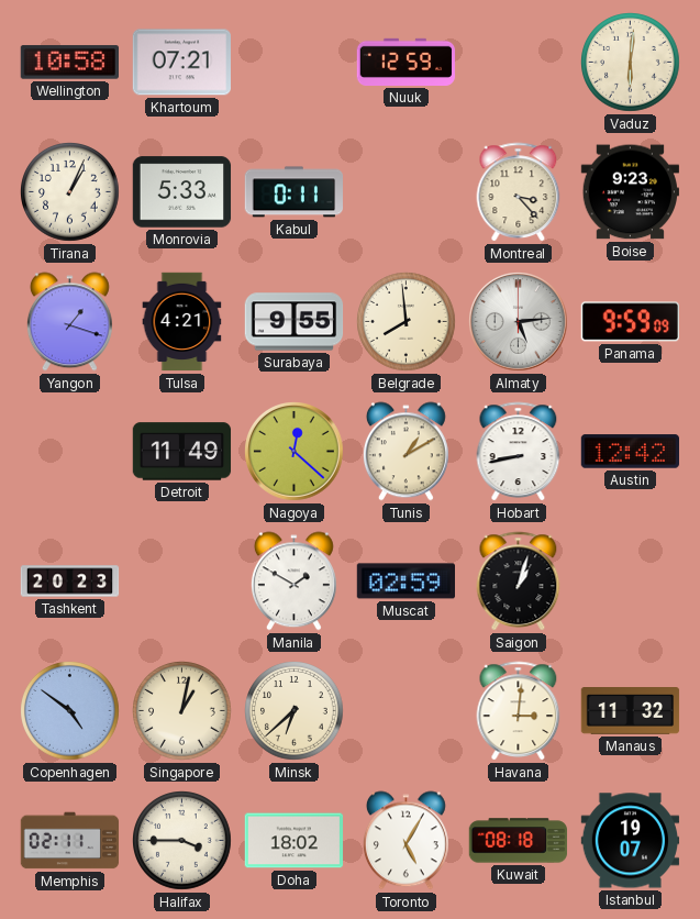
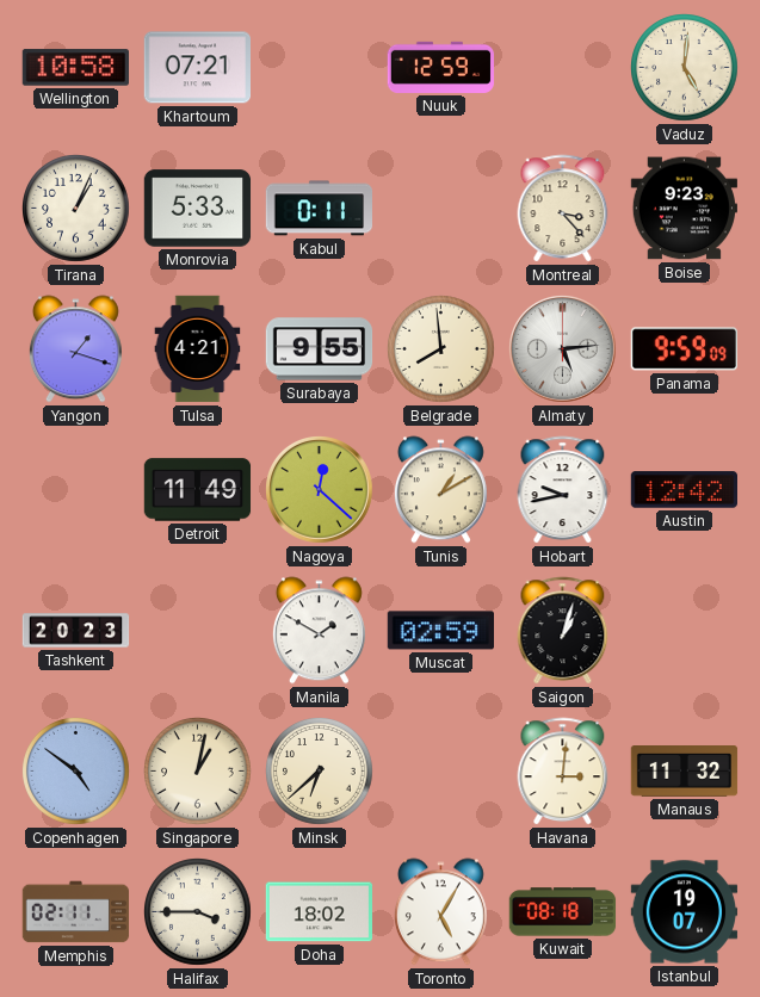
Vaduz: 6:01 -> 5:01
Hobart: 8:43 -> 9:43
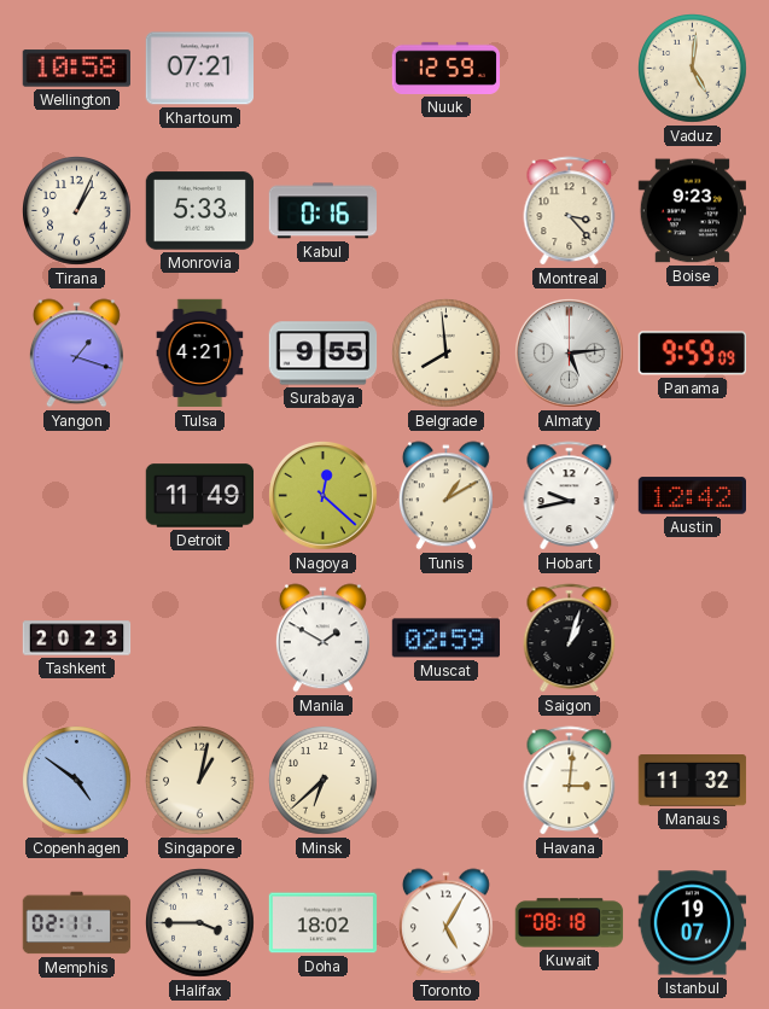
Kabul: 0:11 -> 0:16
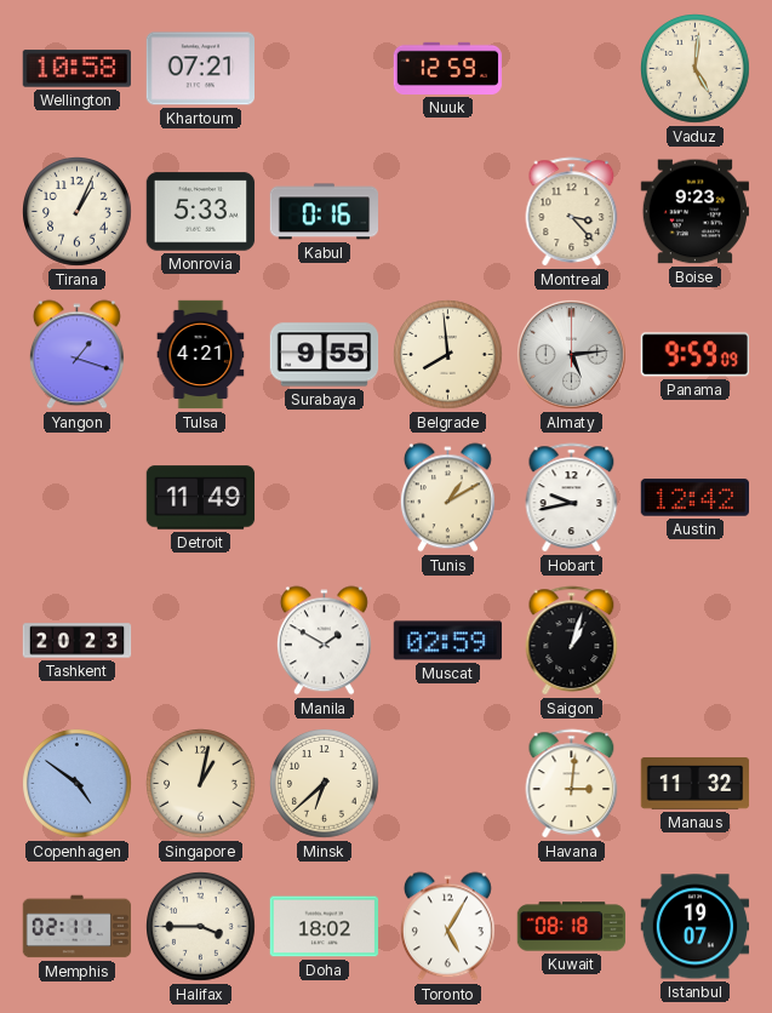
Nagoya: 12:22 -> none
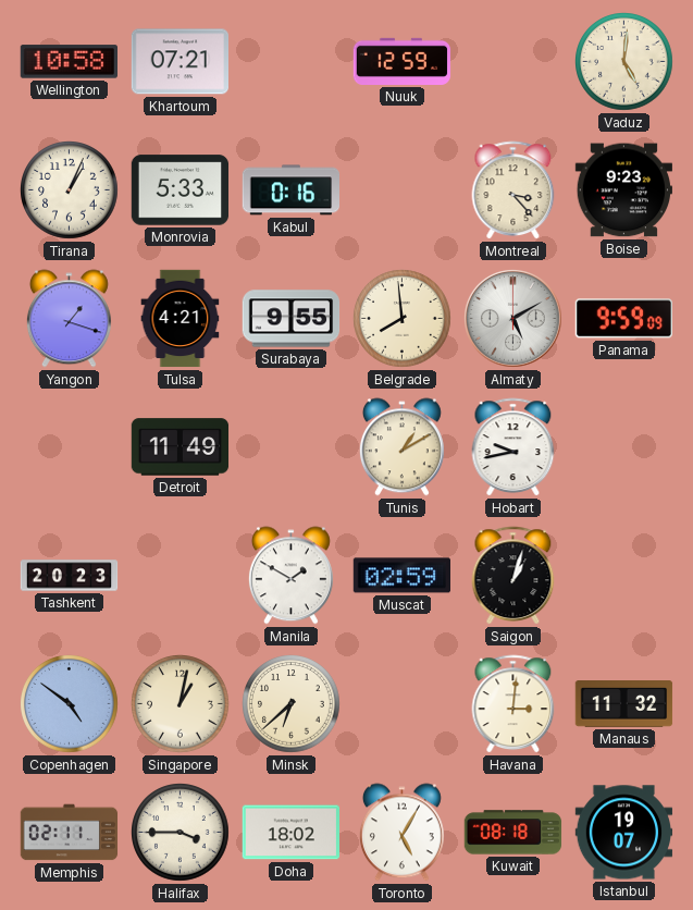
Almaty: 5:14 -> 5:10
Austin: 12:42 -> none
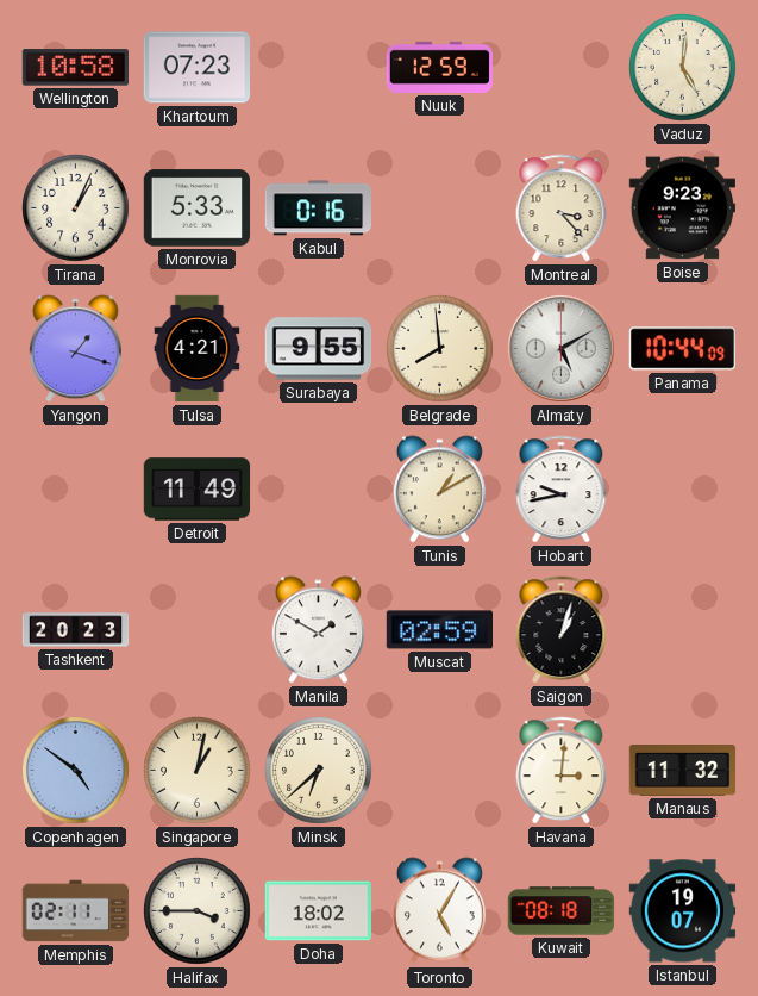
Khartoum: 07:21 -> 07:23
Panama: 9:59 -> 10:44
